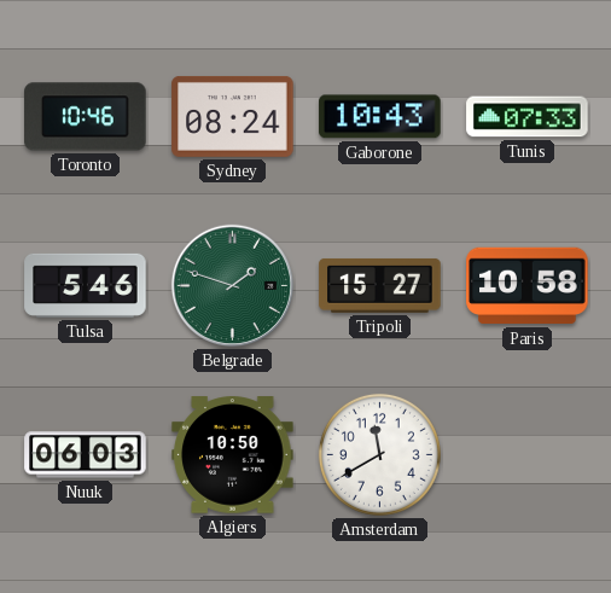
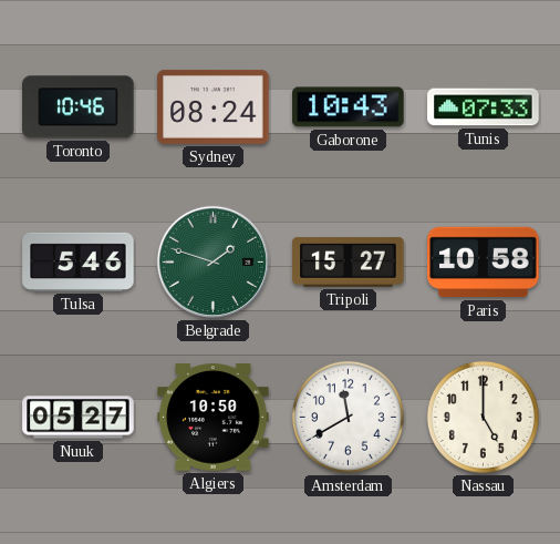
Nuuk: 06:03 -> 05:27
Nassau: none -> 5:00
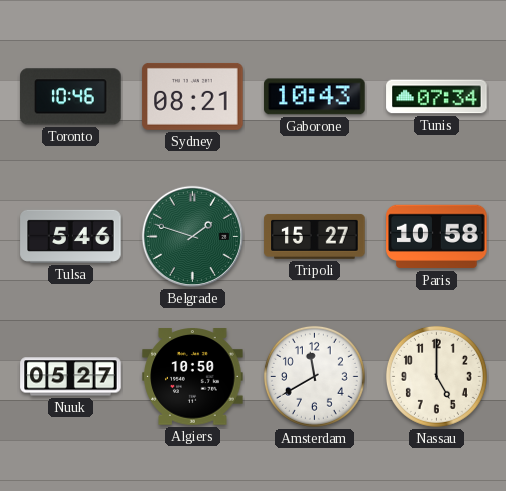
Sydney: 08:24 -> 08:21
Tunis: 07:33 -> 07:34
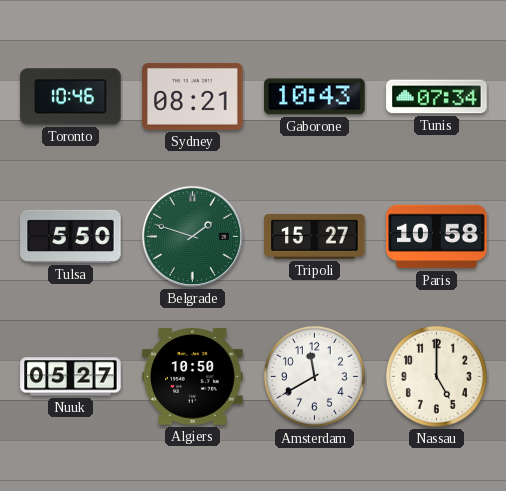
Tulsa: 5:46 -> 5:50
